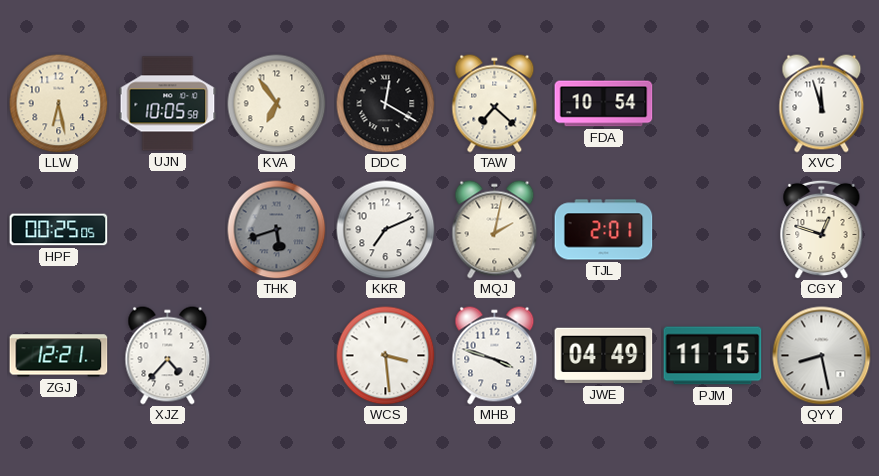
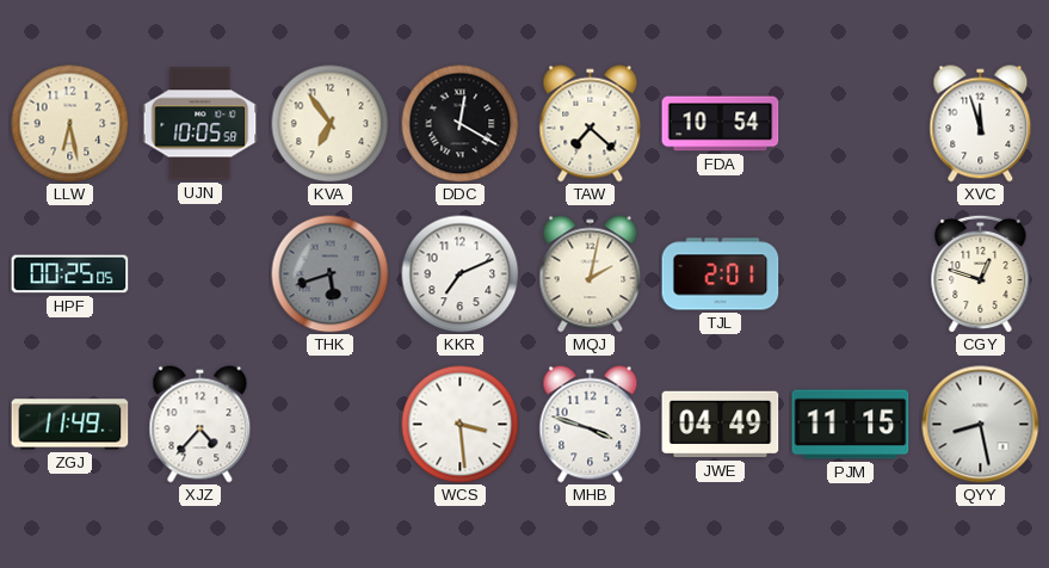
ZGJ: 12:21 -> 11:49
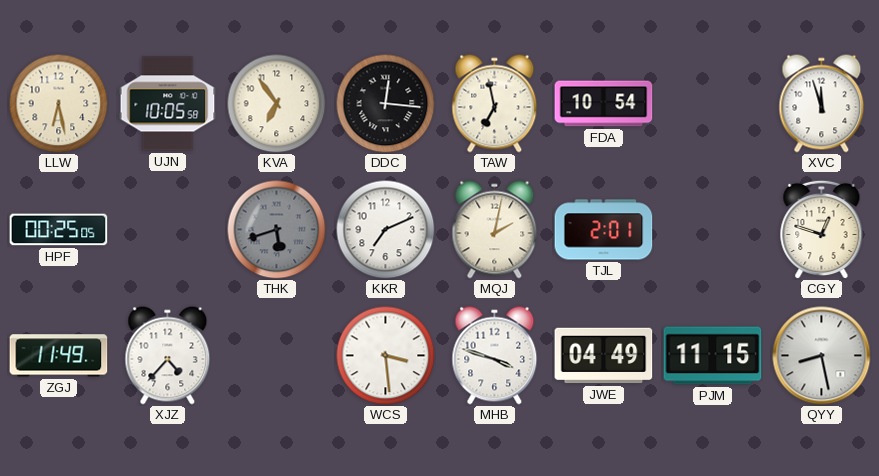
DDC: 12:20 -> 12:16
TAW: 7:22 -> 6:58
